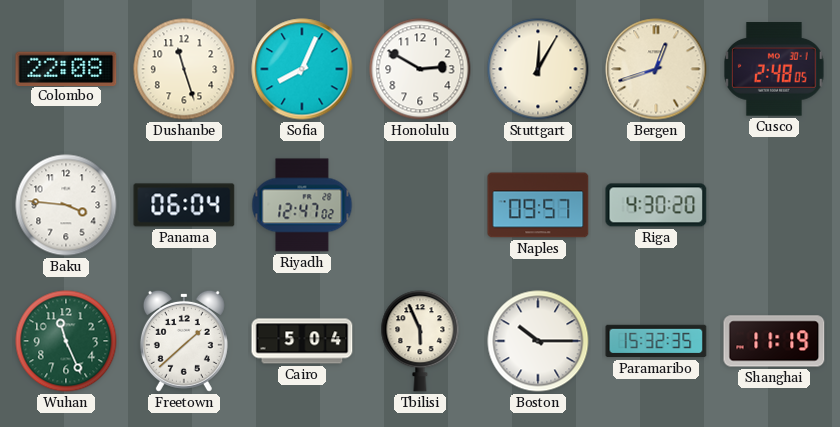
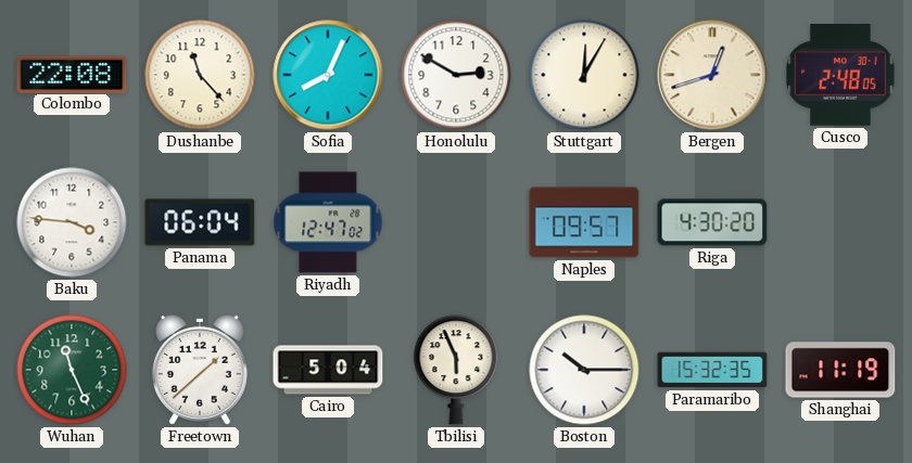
Dushanbe: 11:27 -> 11:23
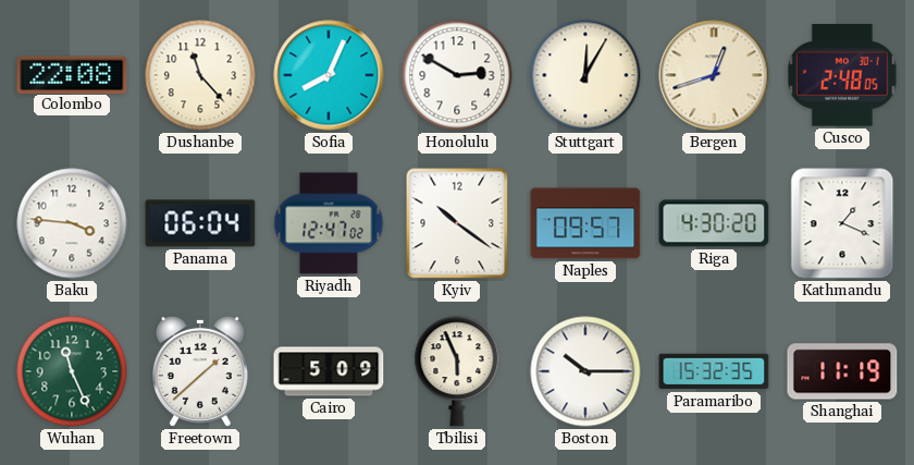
Kyiv: none -> 10:21
Kathmandu: none -> 1:19
Cairo: 5:04 -> 5:09
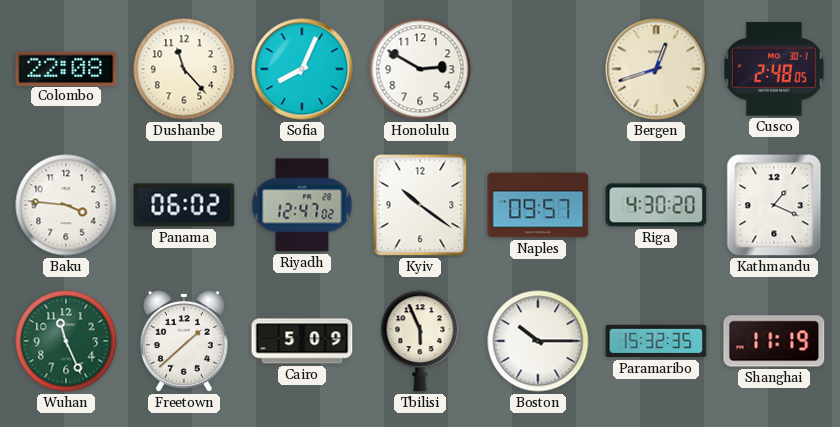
Stuttgart: 12:05 -> none
Panama: 06:04 -> 06:02
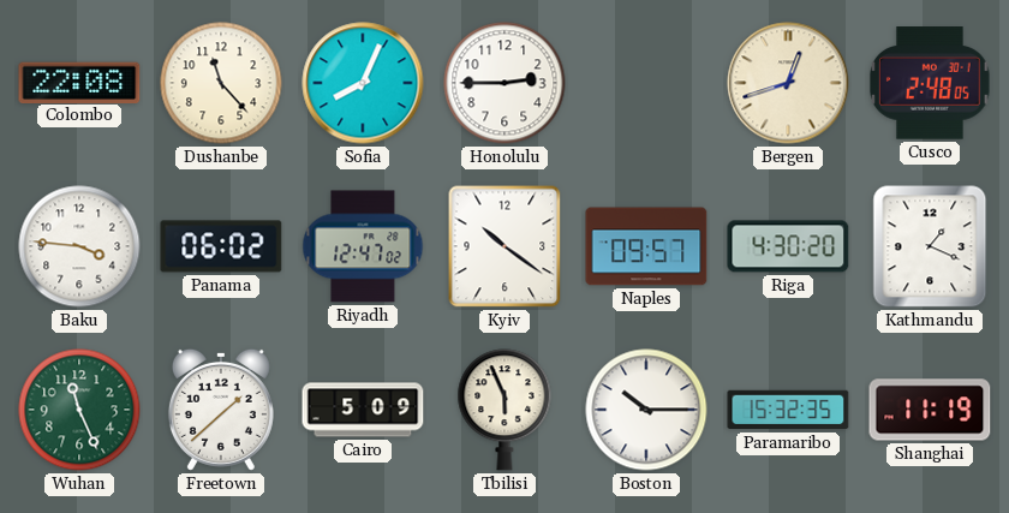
Honolulu: 2:50 -> 2:45
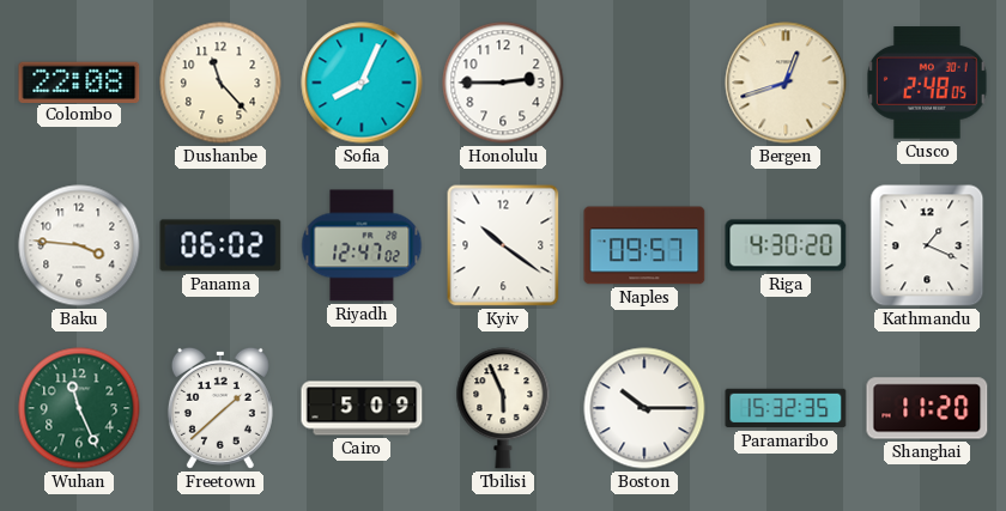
Shanghai: 11:19 -> 11:20
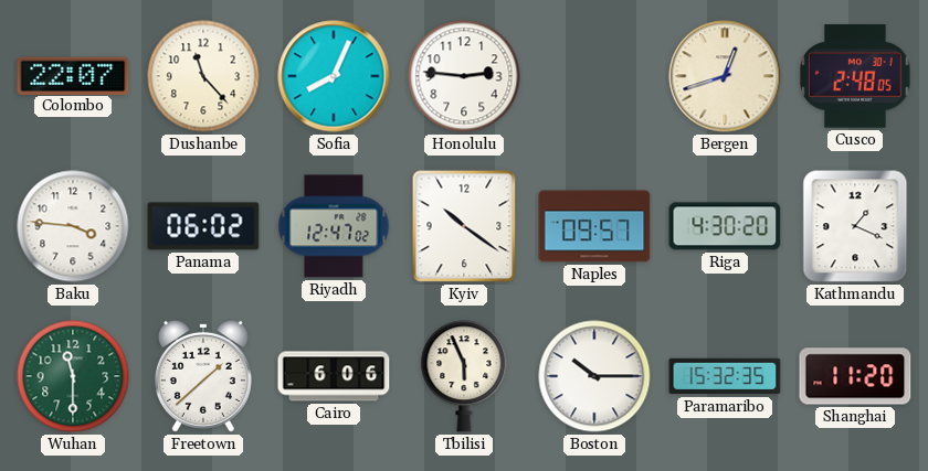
Colombo: 22:08 -> 22:07
Honolulu: 2:45 -> 2:46
Wuhan: 11:26 -> 11:30
Cairo: 5:09 -> 6:06
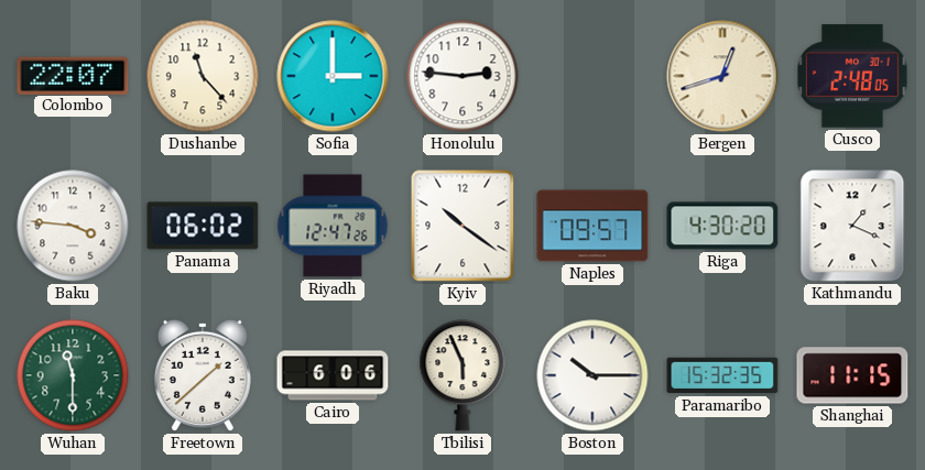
Sofia: 8:04 -> 3:00
Riyadh: 12:47:02 -> 12:47:26
Shanghai: 11:20 -> 11:15
